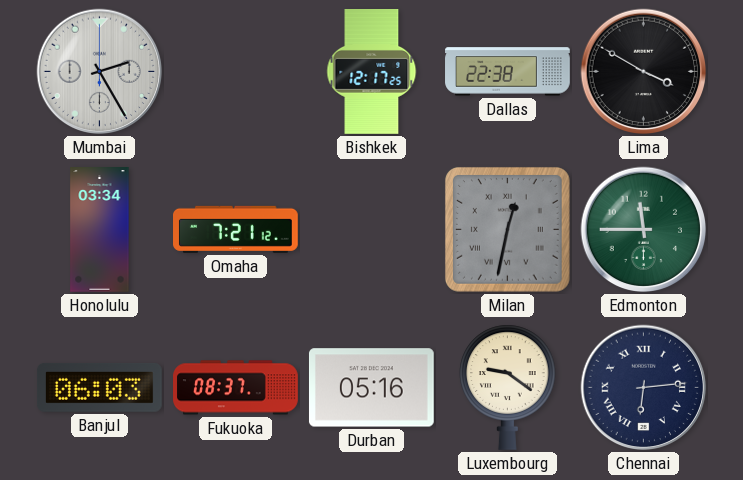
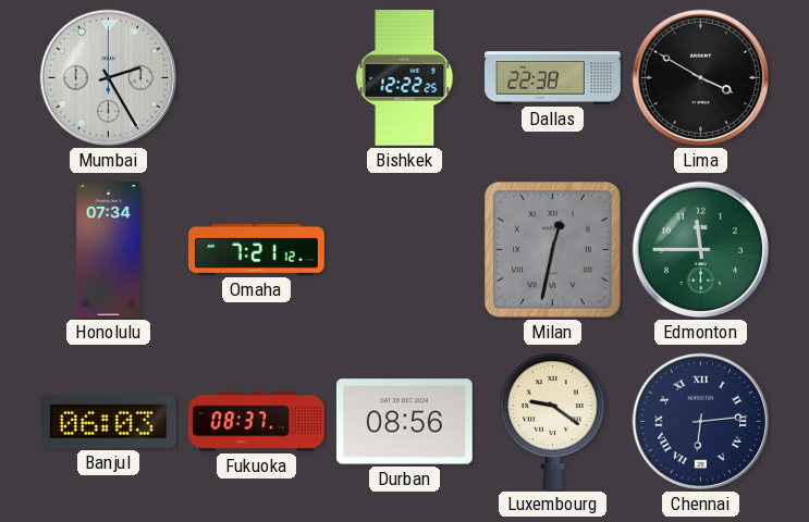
Bishkek: 12:17 -> 12:22
Honolulu: 03:34 -> 07:34
Durban: 05:16 -> 08:56
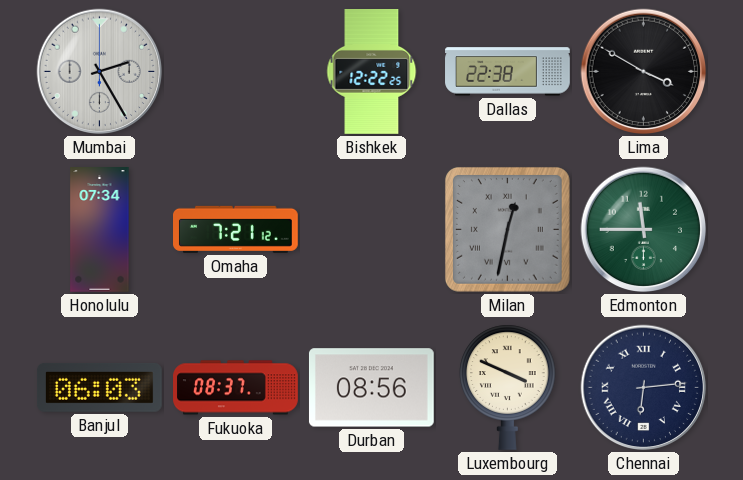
Luxembourg: 9:21 -> 3:49
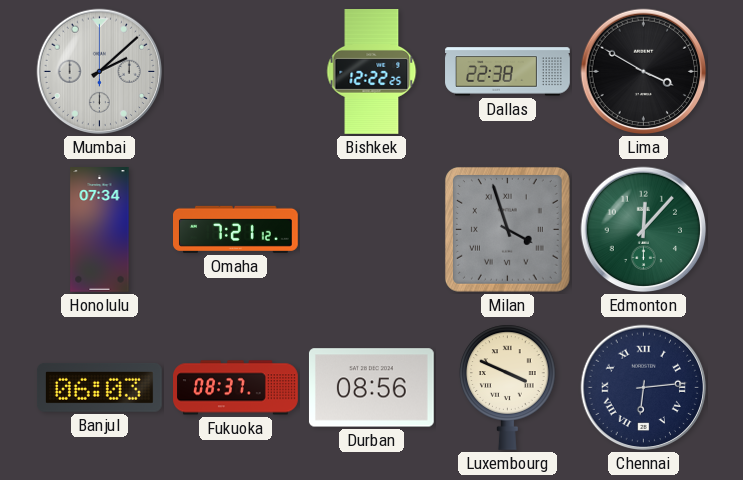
Mumbai: 2:25 -> 2:08
Milan: 12:32 -> 3:57
Edmonton: 11:45 -> 12:07
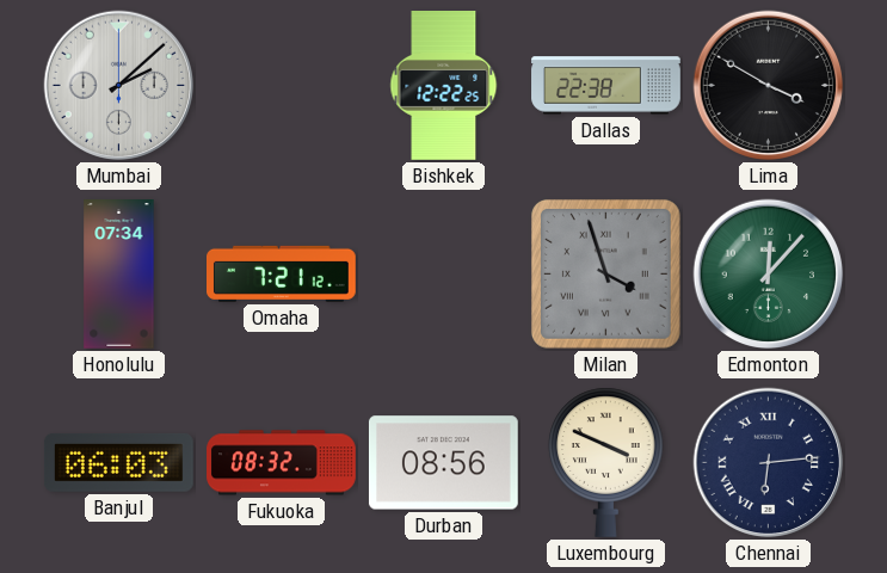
Fukuoka: 08:37 -> 08:32
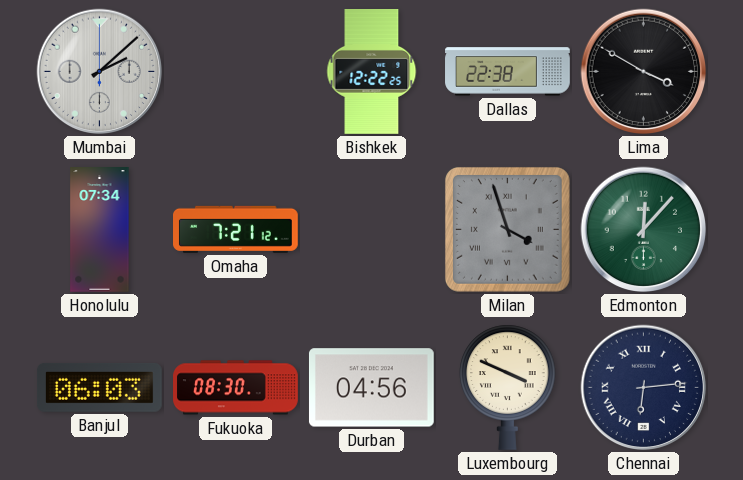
Fukuoka: 08:32 -> 08:30
Durban: 08:56 -> 04:56
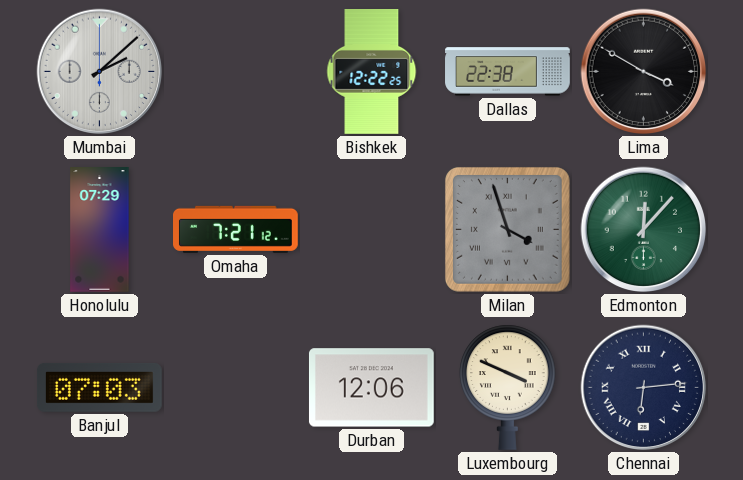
Honolulu: 07:34 -> 07:29
Banjul: 06:03 -> 07:03
Fukuoka: 08:30 -> none
Durban: 04:56 -> 12:06
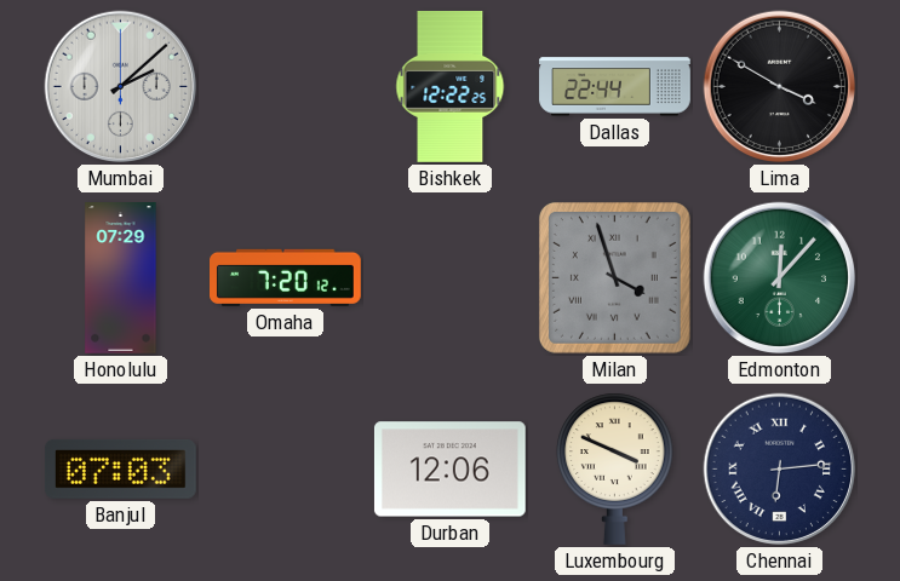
Dallas: 22:38 -> 22:44
Omaha: 7:21 -> 7:20
